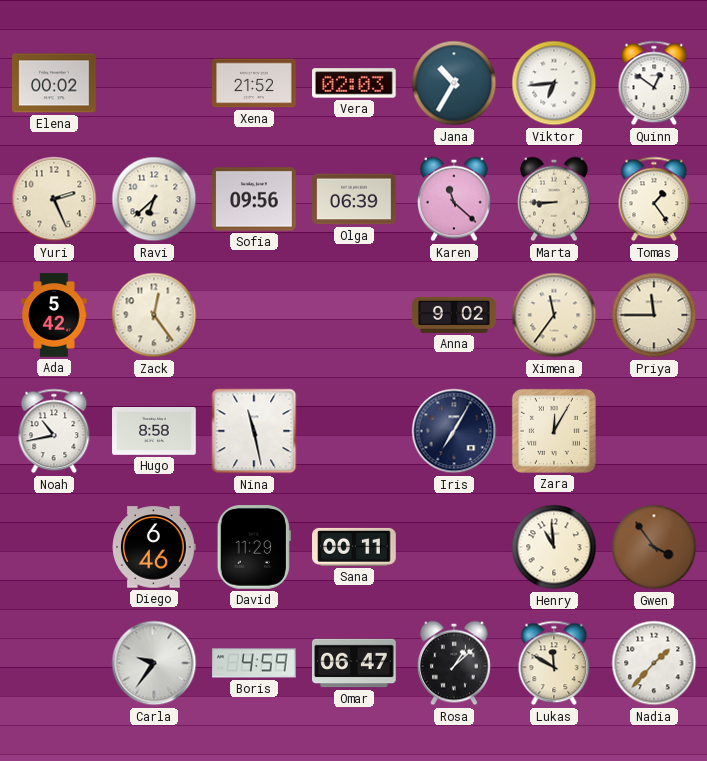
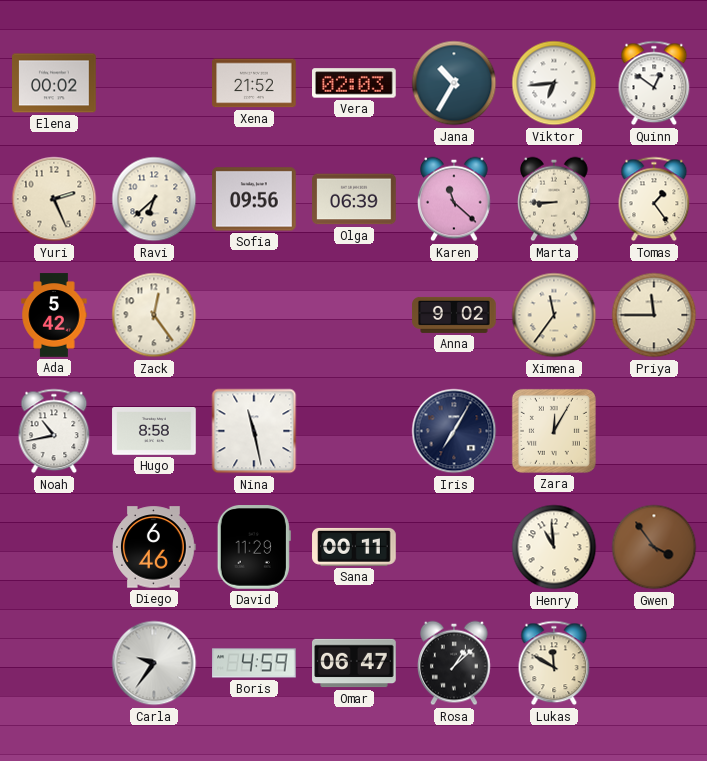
Nadia: 1:37 -> none
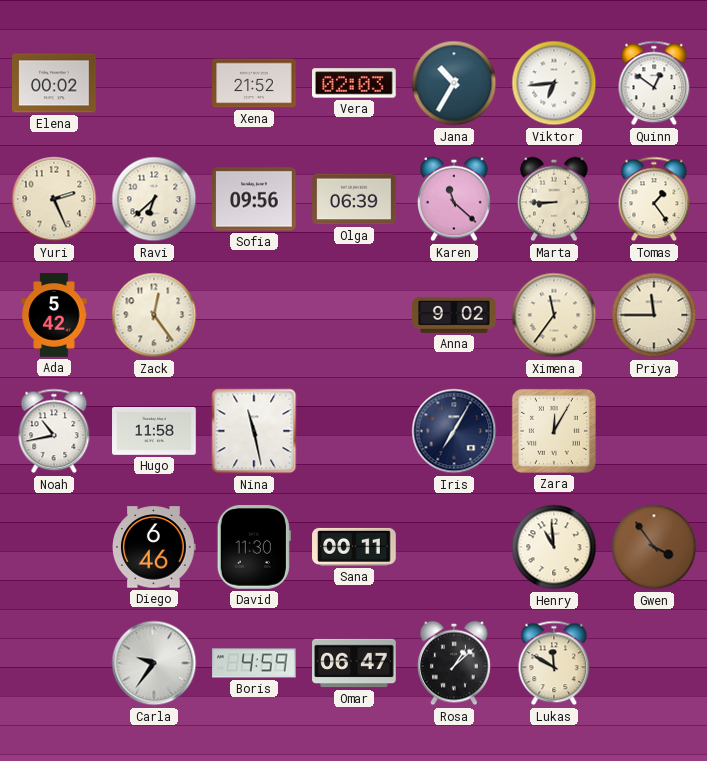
Hugo: 8:58 -> 11:58
David: 11:29 -> 11:30
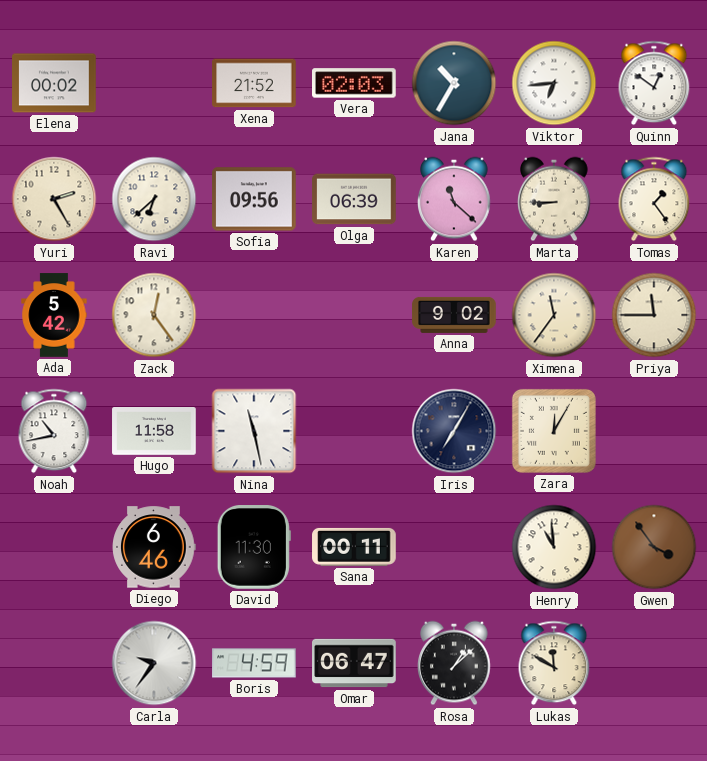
Yuri: 2:26 -> 2:25
